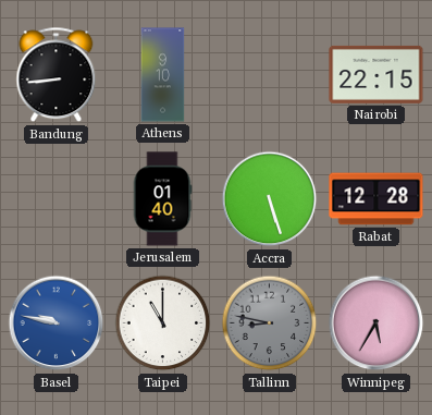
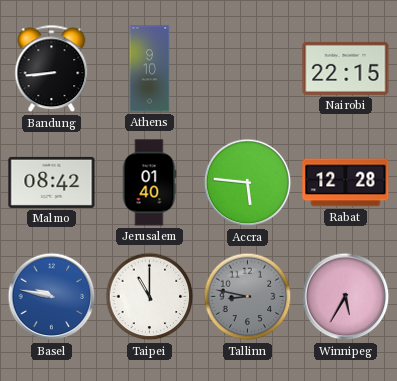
Malmo: none -> 08:42
Accra: 5:27 -> 5:46
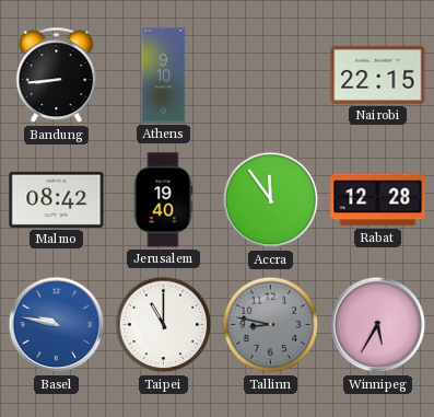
Jerusalem: 01:40 -> 19:40
Accra: 5:46 -> 11:54
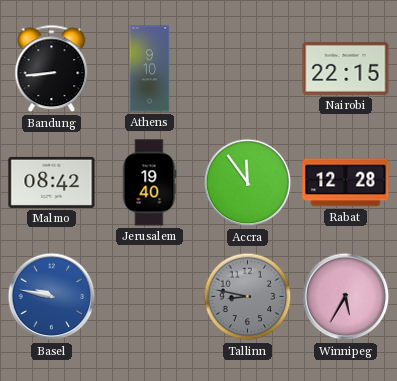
Taipei: 11:00 -> none
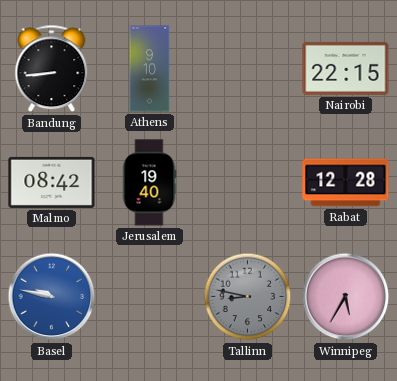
Accra: 11:54 -> none
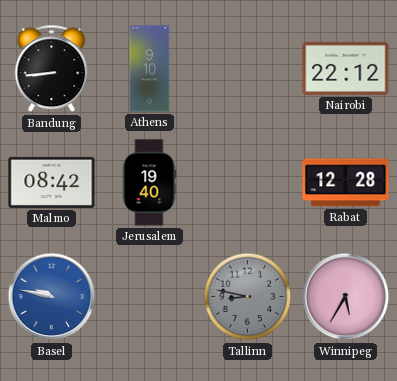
Nairobi: 22:15 -> 22:12
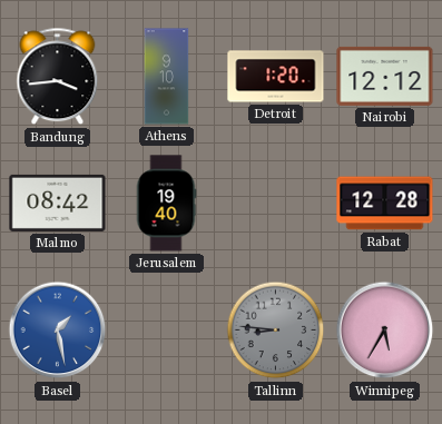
Bandung: 8:44 -> 3:44
Detroit: none -> 1:20
Nairobi: 22:12 -> 12:12
Basel: 9:47 -> 1:28
Tallinn: 8:47 -> 8:46
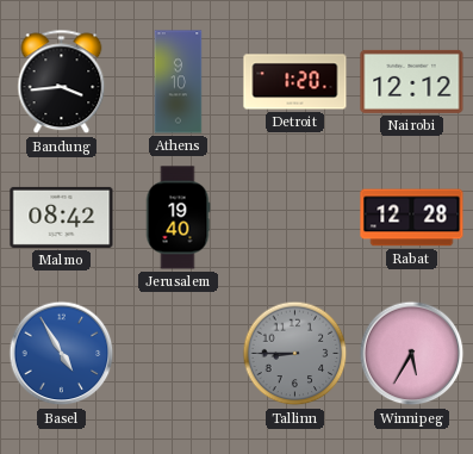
Basel: 1:28 -> 4:55
Tallinn: 8:46 -> 8:45
